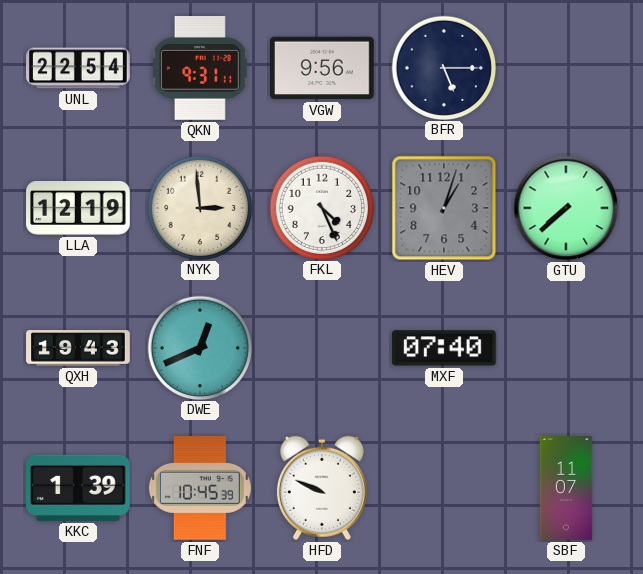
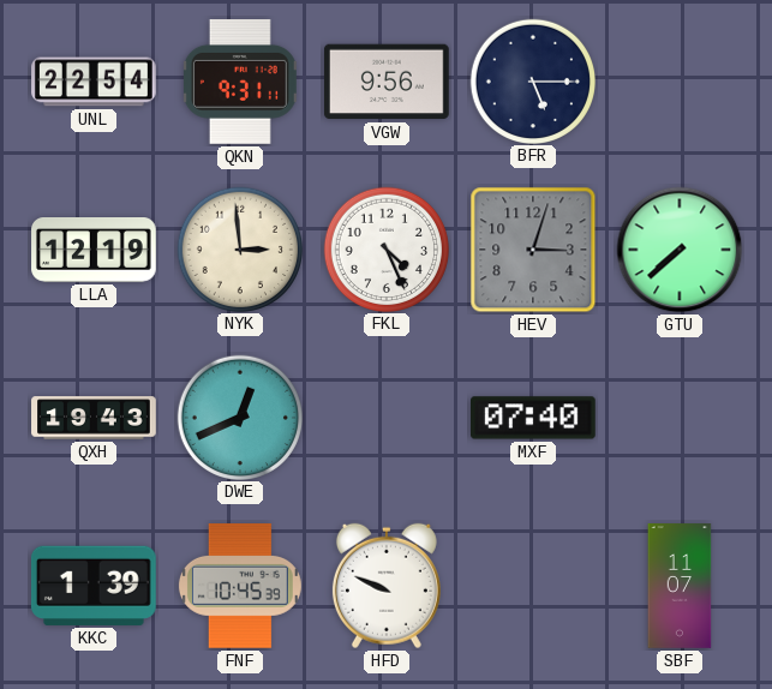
HEV: 1:03 -> 3:03
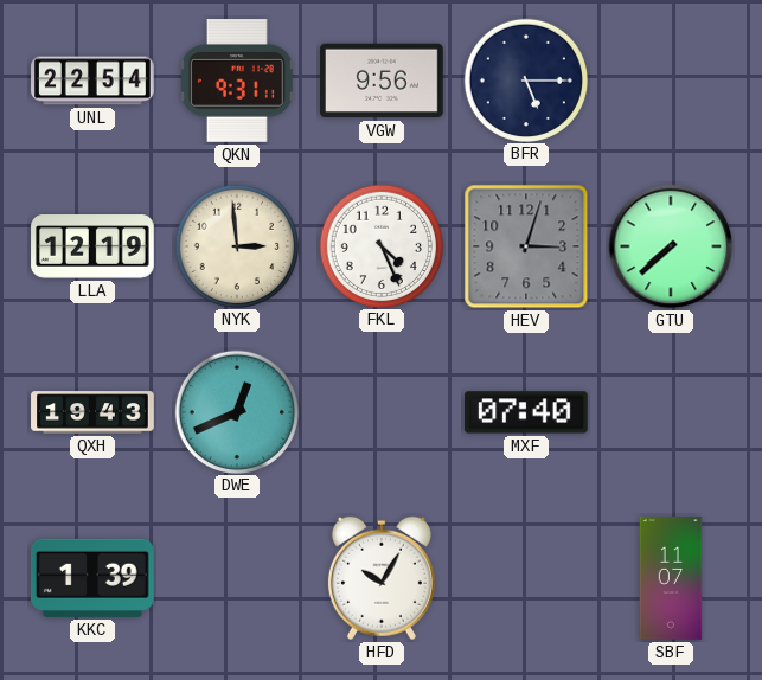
FNF: 10:45 -> none
HFD: 9:49 -> 10:05
